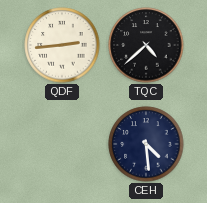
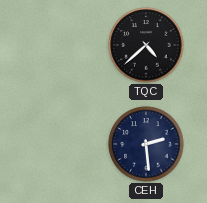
QDF: 2:44 -> none
CEH: 4:29 -> 2:29
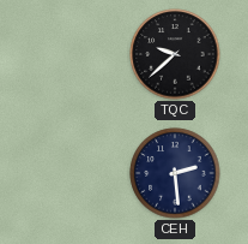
TQC: 4:38 -> 9:38
